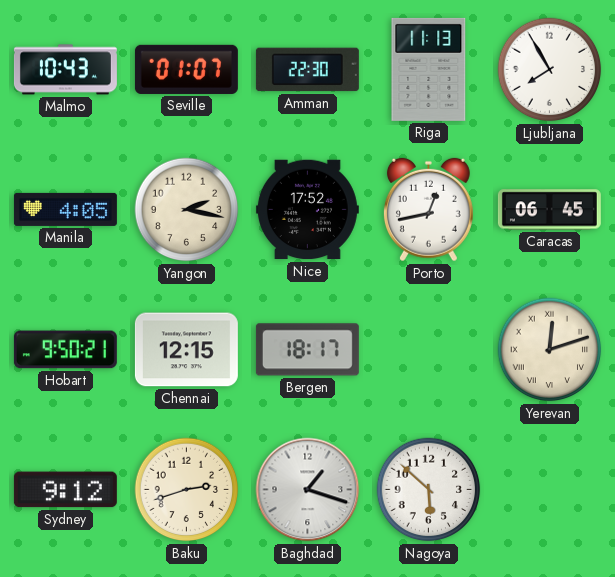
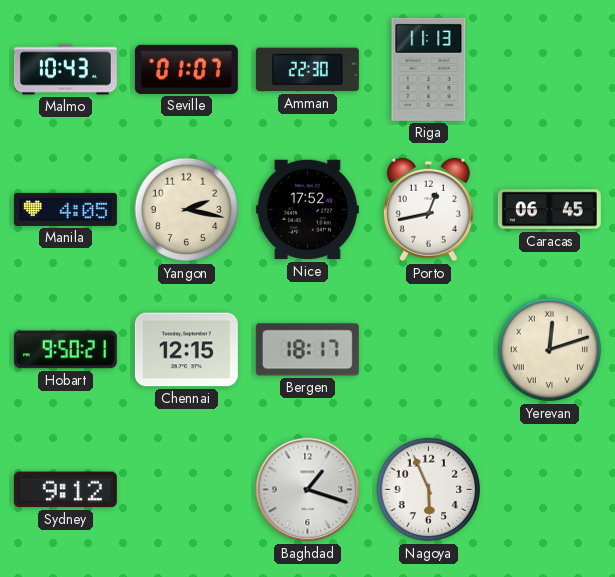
Ljubljana: 7:55 -> none
Baku: 2:42 -> none
Nagoya: 5:52 -> 5:56
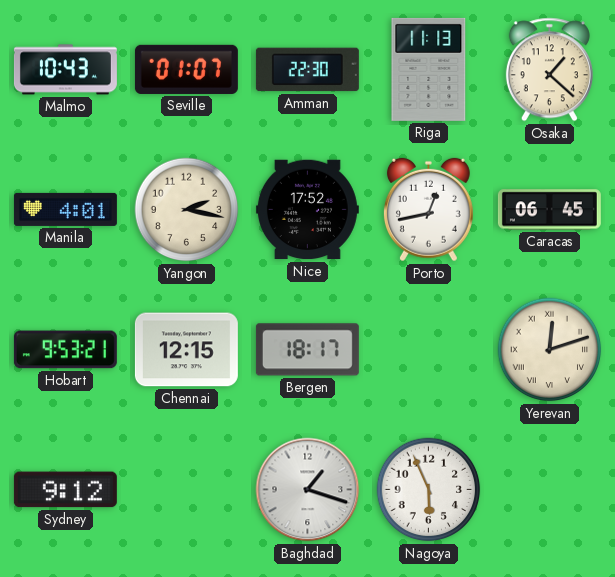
Osaka: none -> 1:22
Manila: 4:05 -> 4:01
Hobart: 9:50 -> 9:53
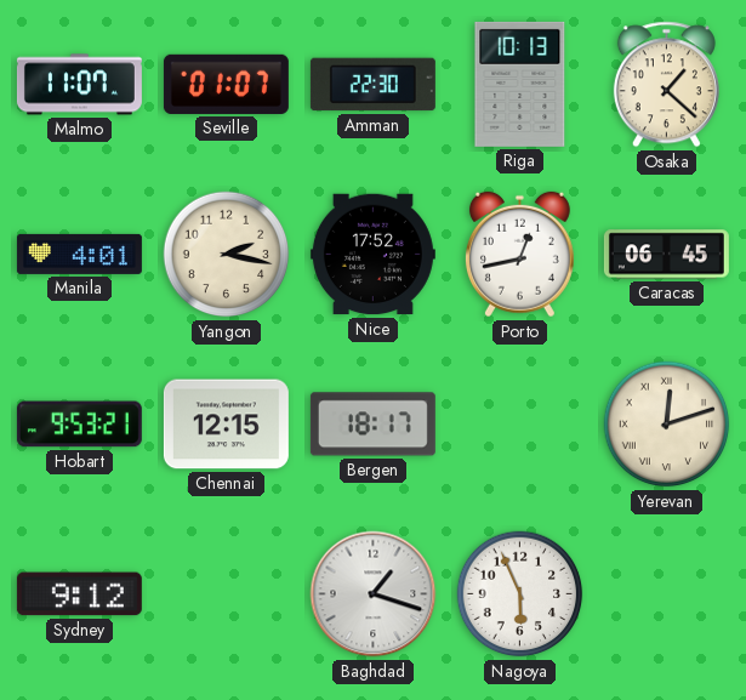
Malmo: 10:43 -> 11:07
Riga: 11:13 -> 10:13
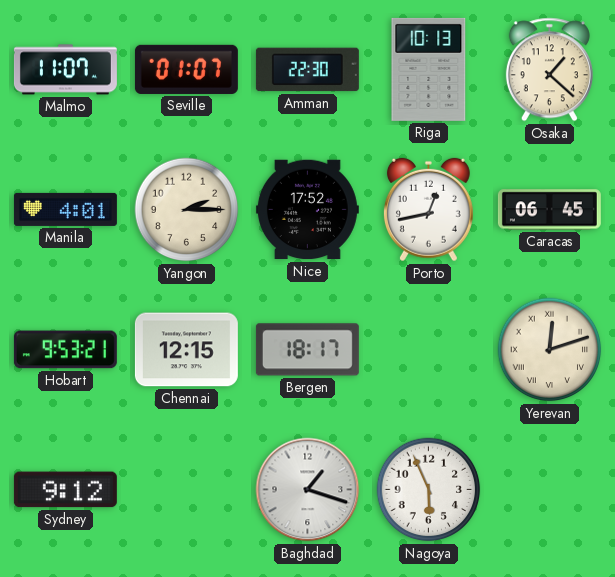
Yangon: 2:17 -> 2:15
